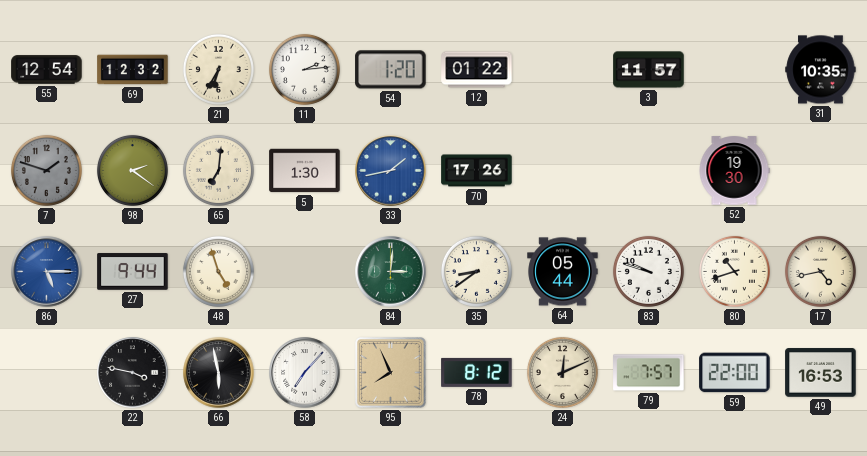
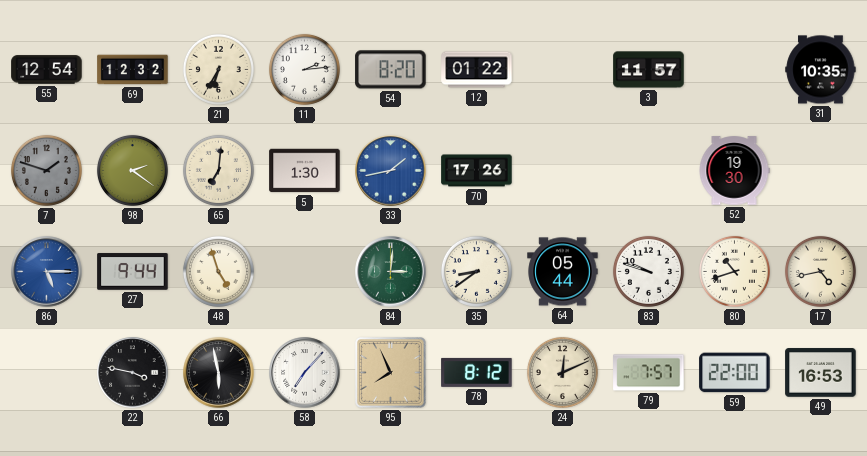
54: 1:20 -> 8:20
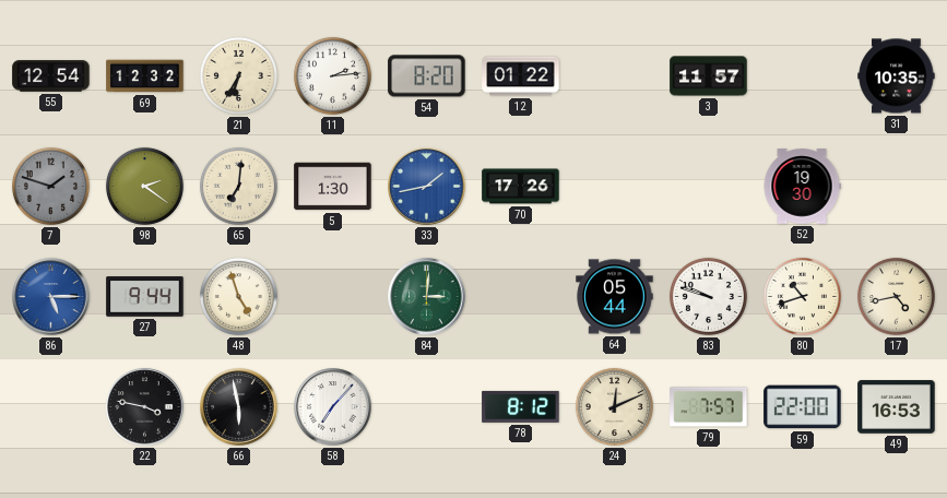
35: 8:39 -> none
95: 7:56 -> none
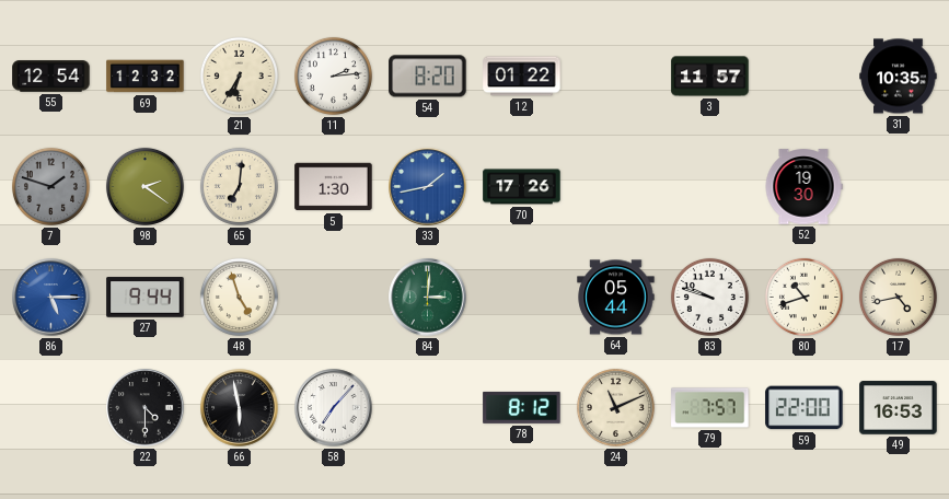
22: 3:47 -> 4:30
24: 12:11 -> 11:11
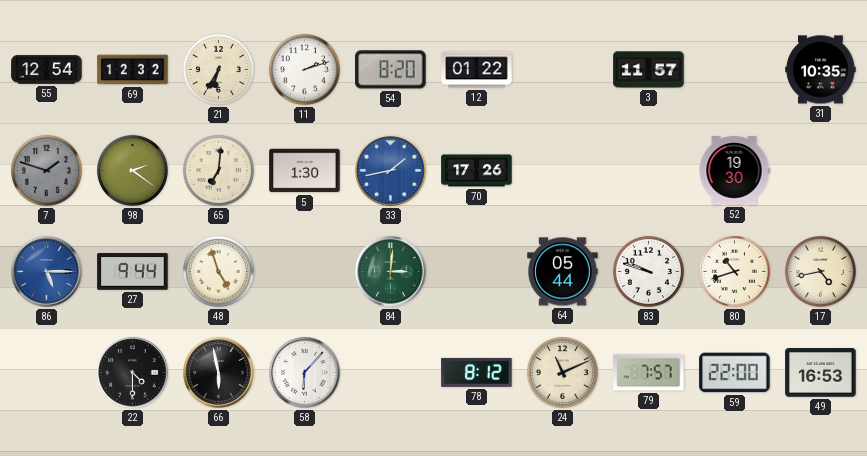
11: 2:14 -> 2:12
58: 7:07 -> 6:07
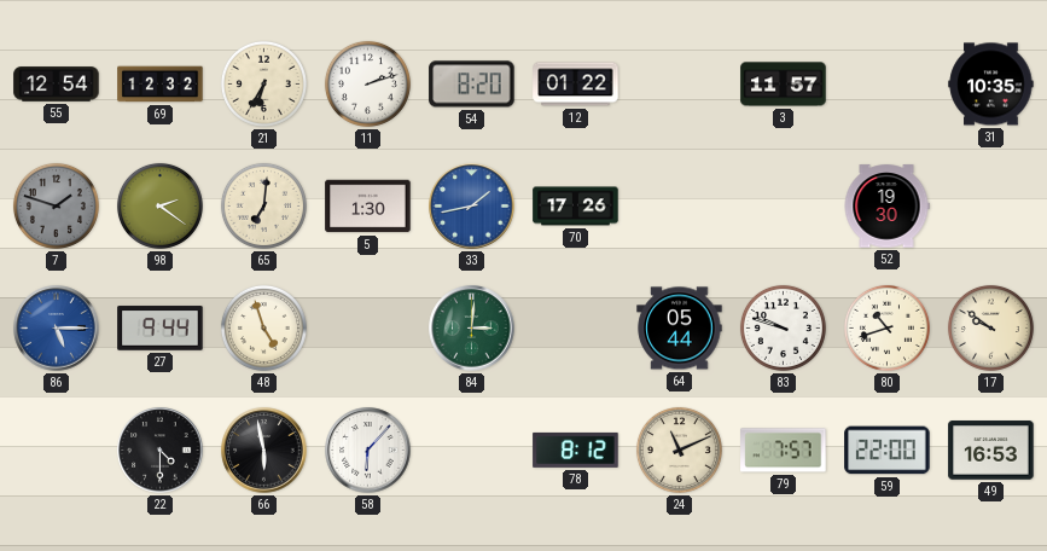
17: 4:43 -> 9:51
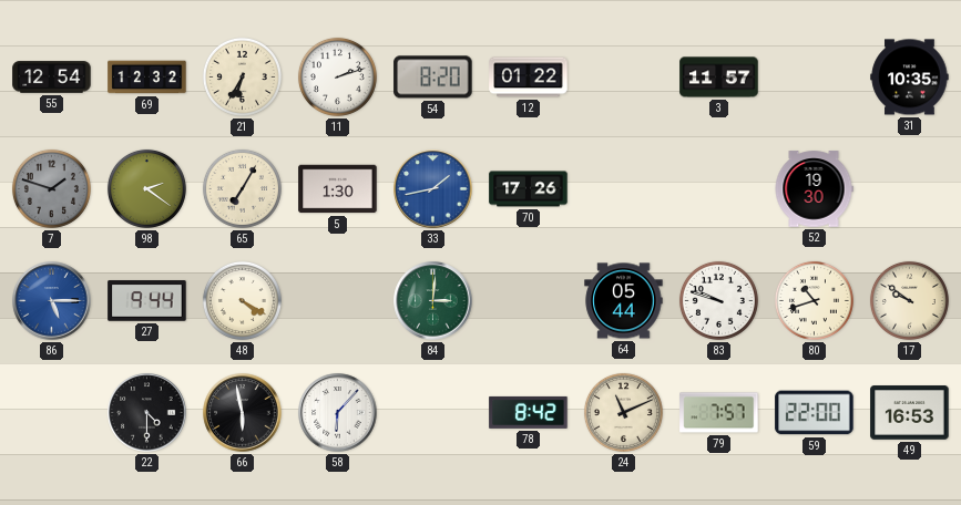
65: 7:01 -> 7:05
48: 4:57 -> 4:20
78: 8:12 -> 8:42
